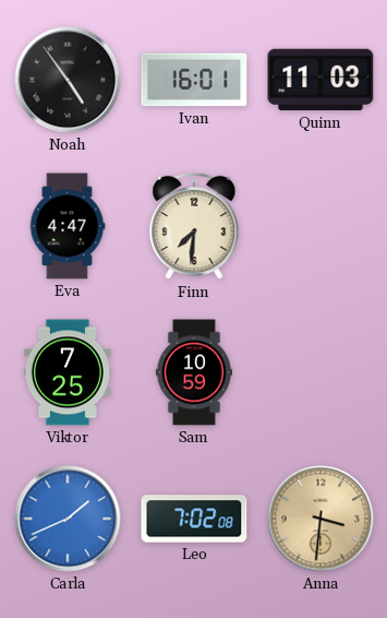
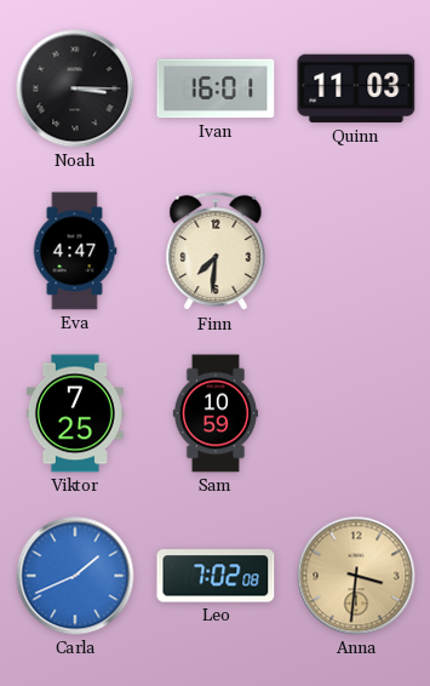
Noah: 4:54 -> 3:15
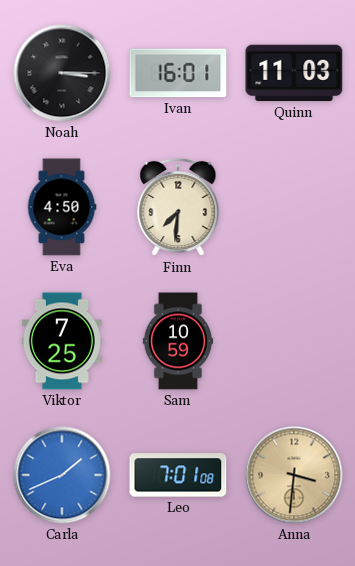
Eva: 4:47 -> 4:50
Leo: 7:02 -> 7:01
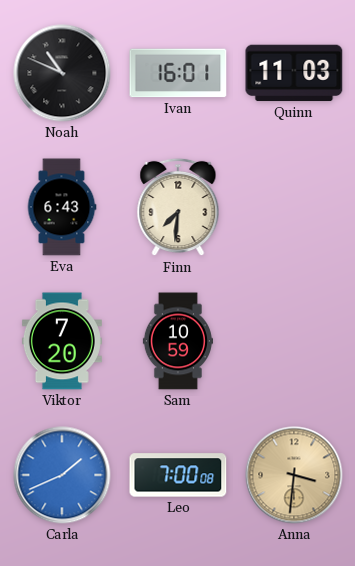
Noah: 3:15 -> 10:49
Eva: 4:50 -> 6:43
Viktor: 7:25 -> 7:20
Leo: 7:01 -> 7:00
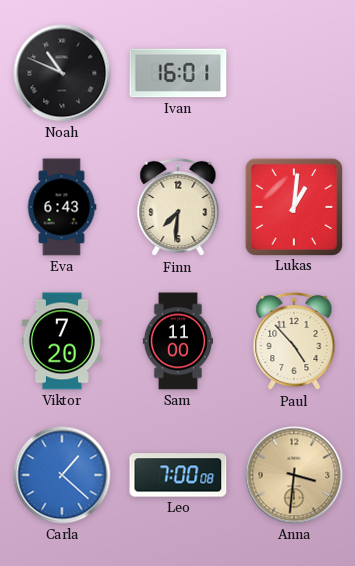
Quinn: 11:03 -> none
Lukas: none -> 1:01
Sam: 10:59 -> 11:00
Paul: none -> 4:53
Carla: 1:41 -> 1:22
